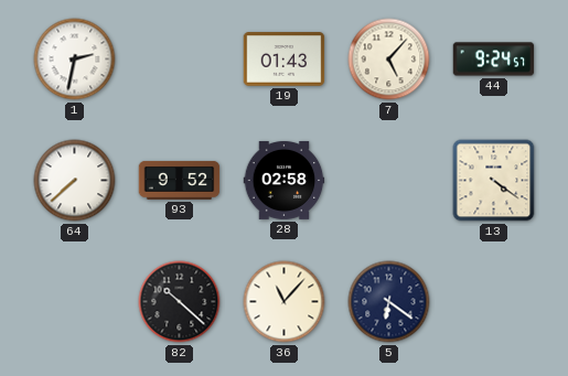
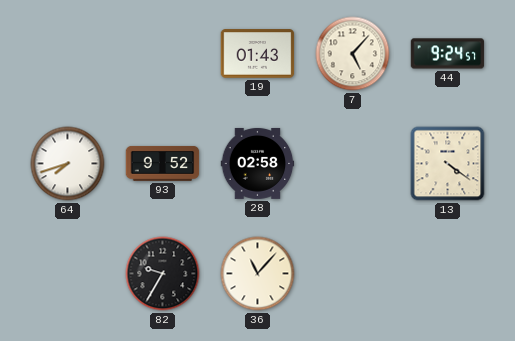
1: 2:32 -> none
64: 7:38 -> 7:42
82: 10:22 -> 9:35
5: 6:21 -> none
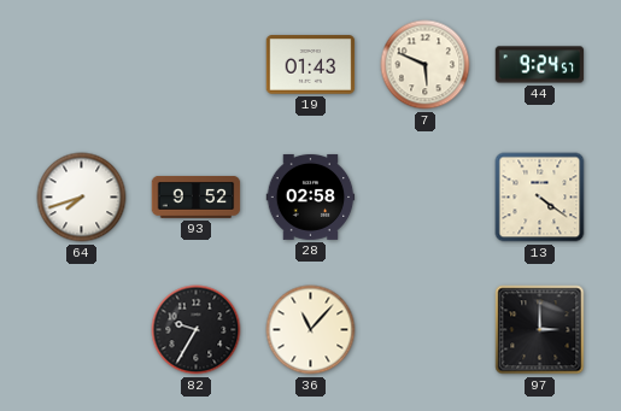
7: 5:07 -> 5:49
97: none -> 3:00
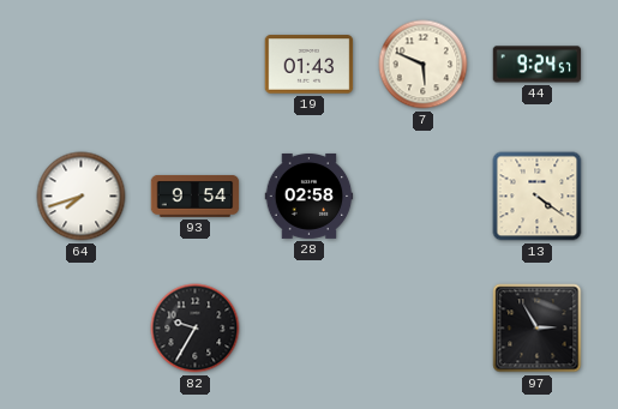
93: 9:52 -> 9:54
36: 11:07 -> none
97: 3:00 -> 2:55
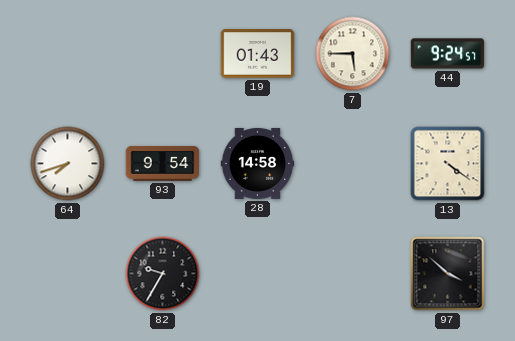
7: 5:49 -> 5:45
28: 02:58 -> 14:58
97: 2:55 -> 3:52
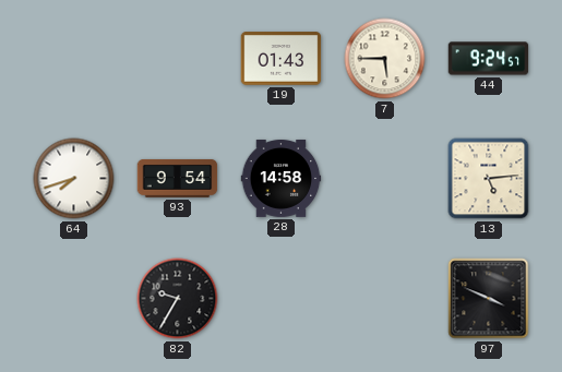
13: 4:21 -> 5:14
97: 3:52 -> 3:49
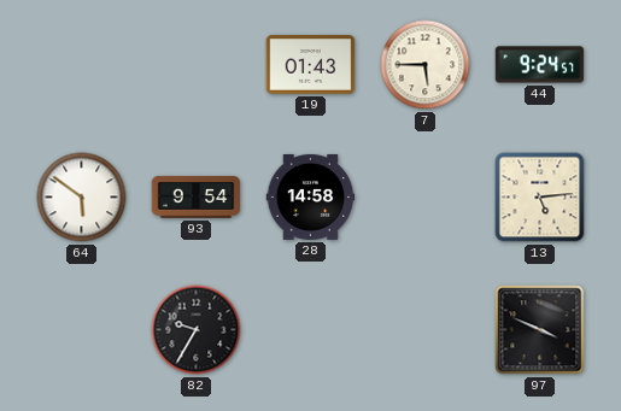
64: 7:42 -> 5:51
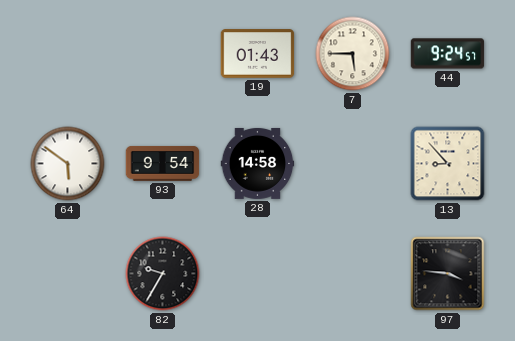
13: 5:14 -> 8:53
97: 3:49 -> 3:46
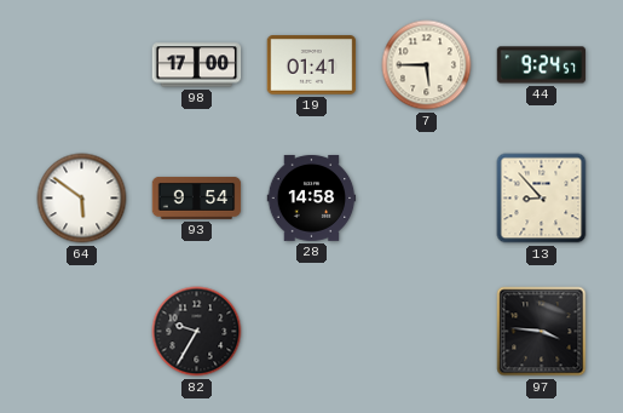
98: none -> 17:00
19: 01:43 -> 01:41
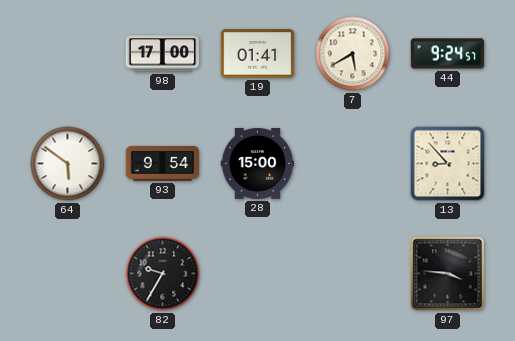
7: 5:45 -> 5:40
28: 14:58 -> 15:00
